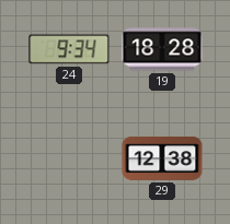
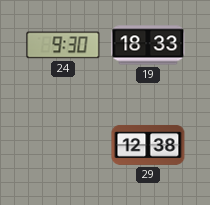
24: 9:34 -> 9:30
19: 18:28 -> 18:33
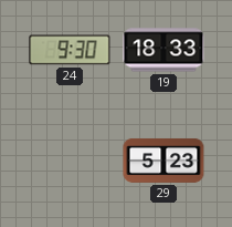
29: 12:38 -> 5:23
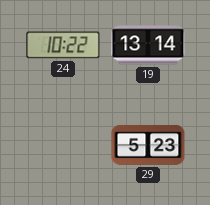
24: 9:30 -> 10:22
19: 18:33 -> 13:14
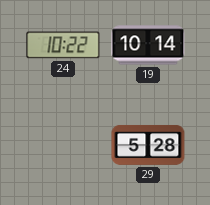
19: 13:14 -> 10:14
29: 5:23 -> 5:28
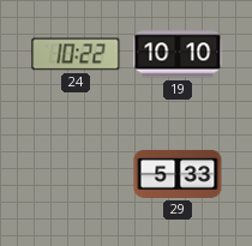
19: 10:14 -> 10:10
29: 5:28 -> 5:33
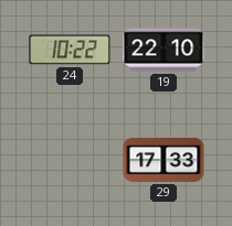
19: 10:10 -> 22:10
29: 5:33 -> 17:33
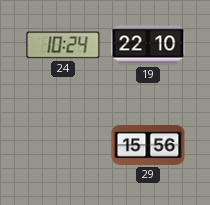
24: 10:22 -> 10:24
29: 17:33 -> 15:56
